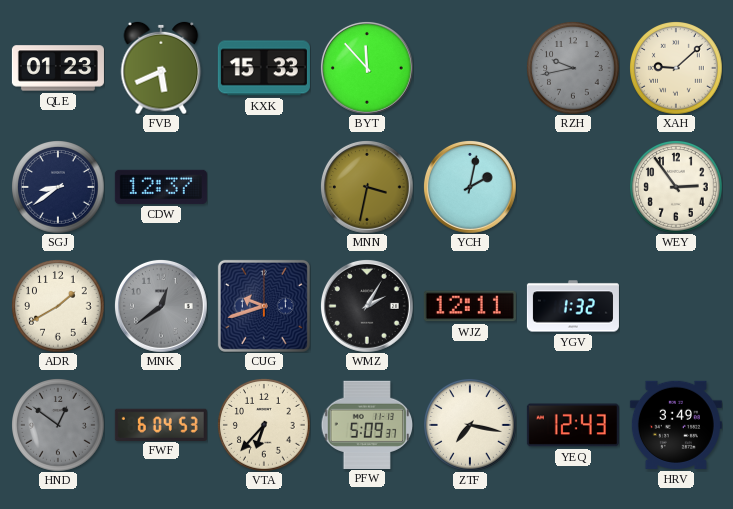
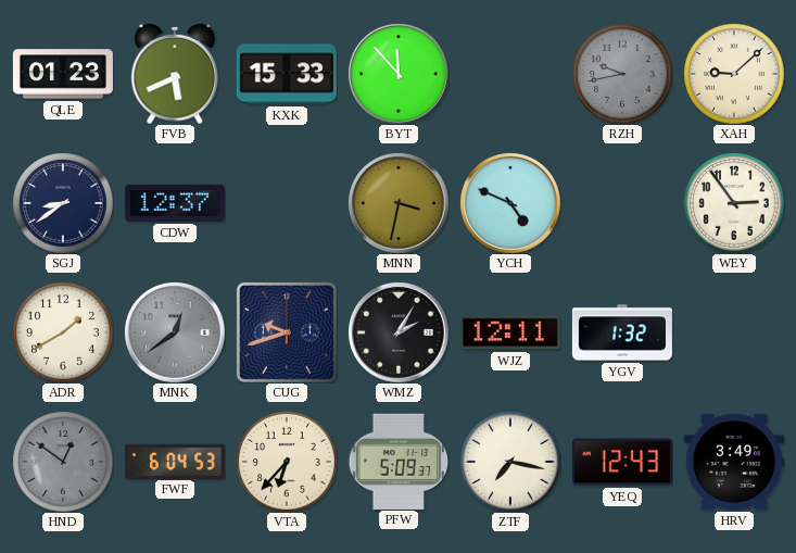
YCH: 2:02 -> 4:49
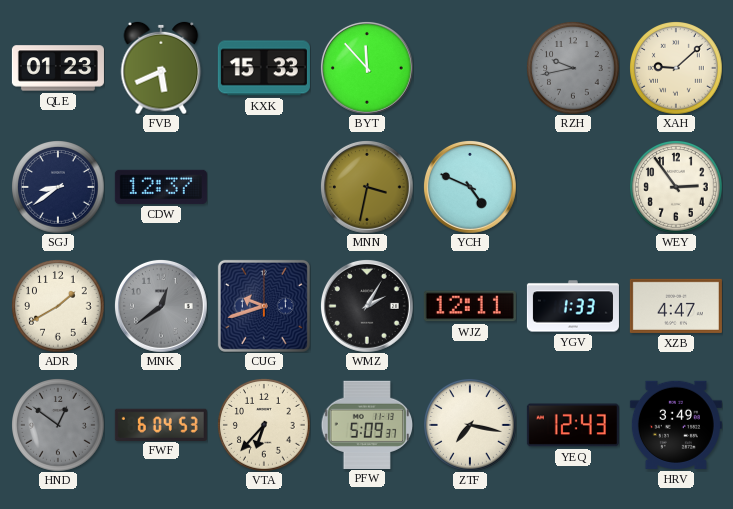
YGV: 1:32 -> 1:33
XZB: none -> 4:47
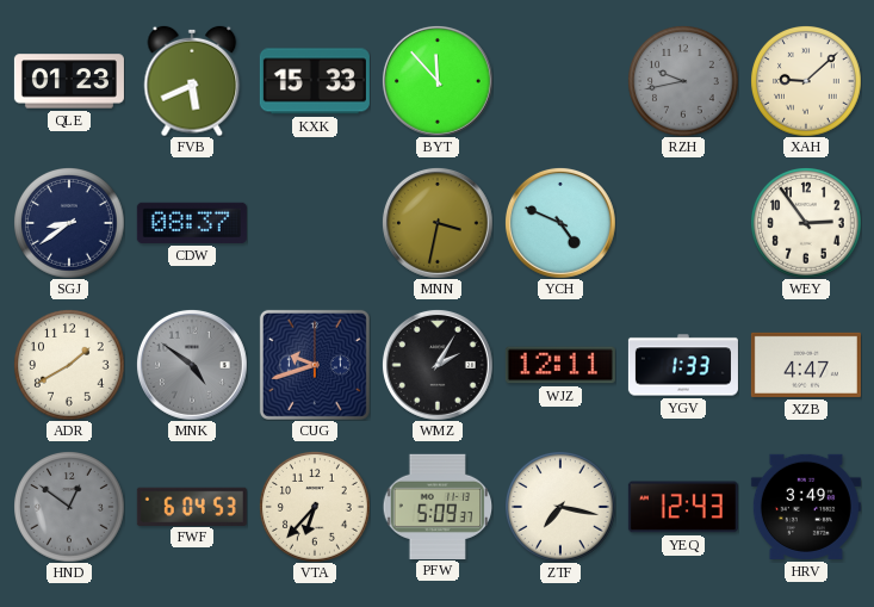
CDW: 12:37 -> 08:37
MNK: 12:39 -> 4:51
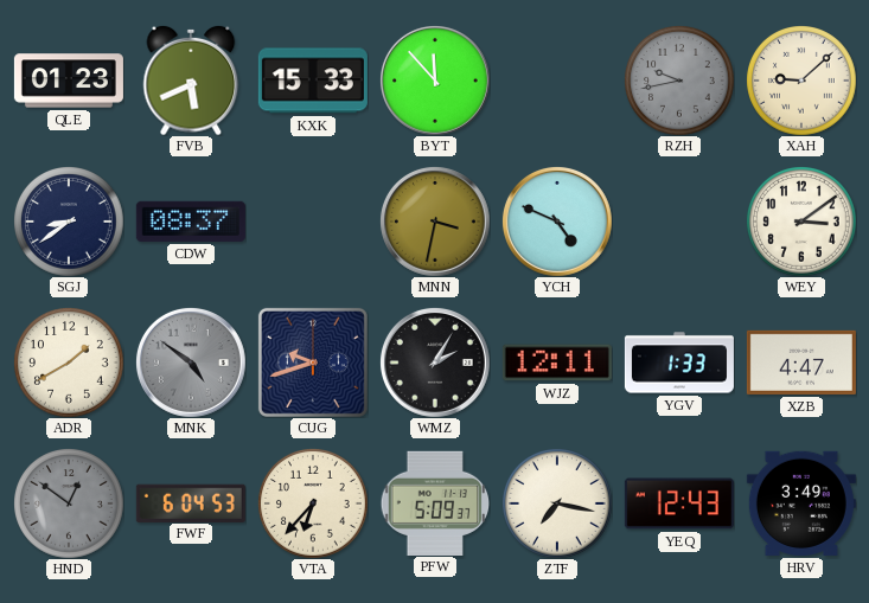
WEY: 2:54 -> 3:09
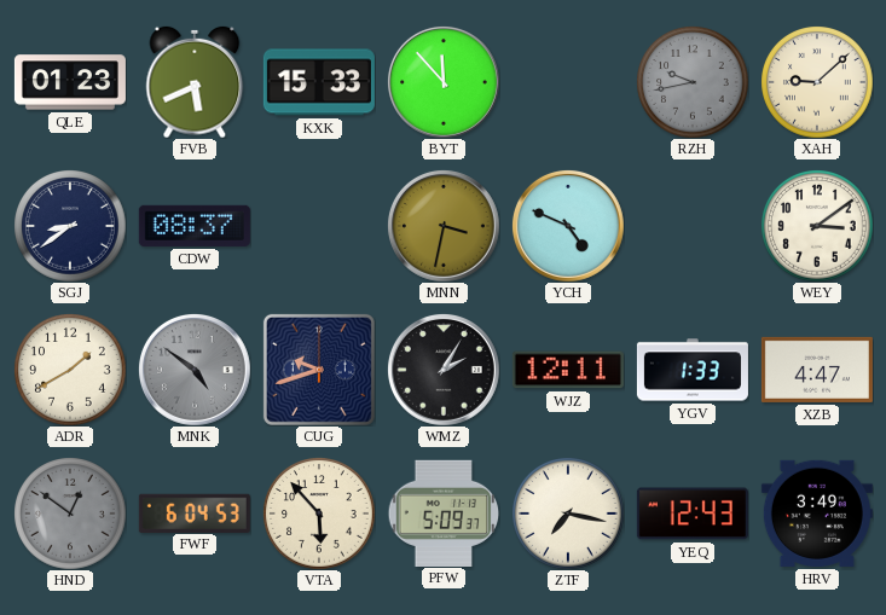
VTA: 6:37 -> 5:53
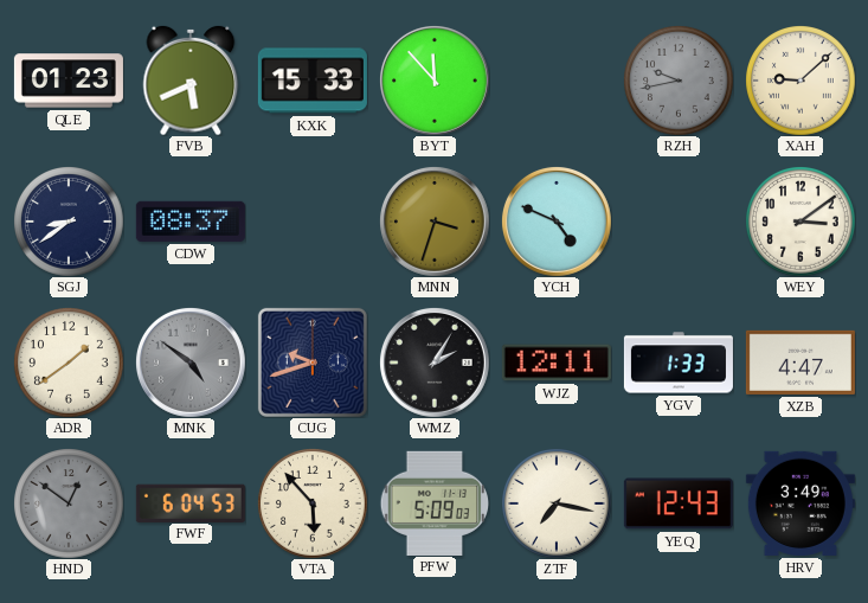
MNN: 3:32 -> 3:33
ADR: 1:40 -> 1:39
PFW: 5:09:37 -> 5:09:03
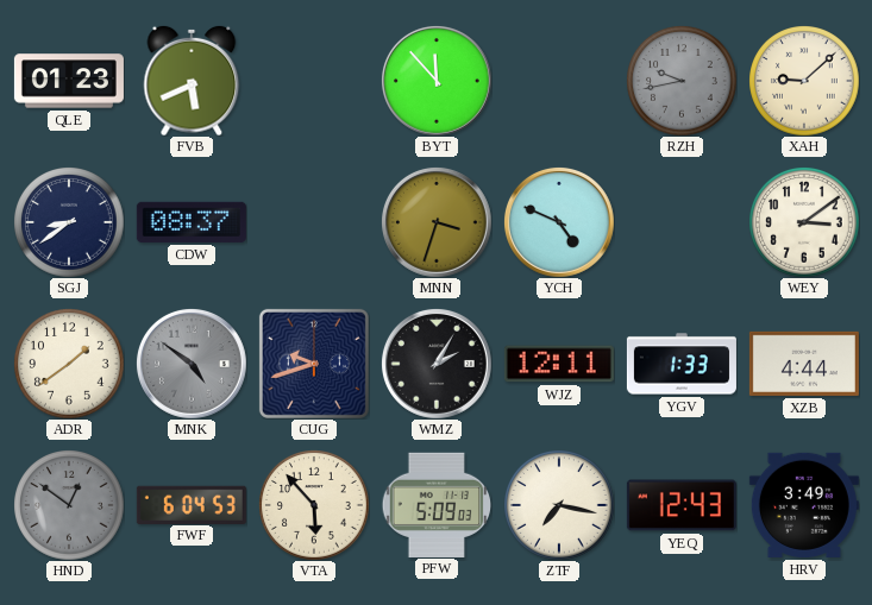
KXK: 15:33 -> none
XZB: 4:47 -> 4:44
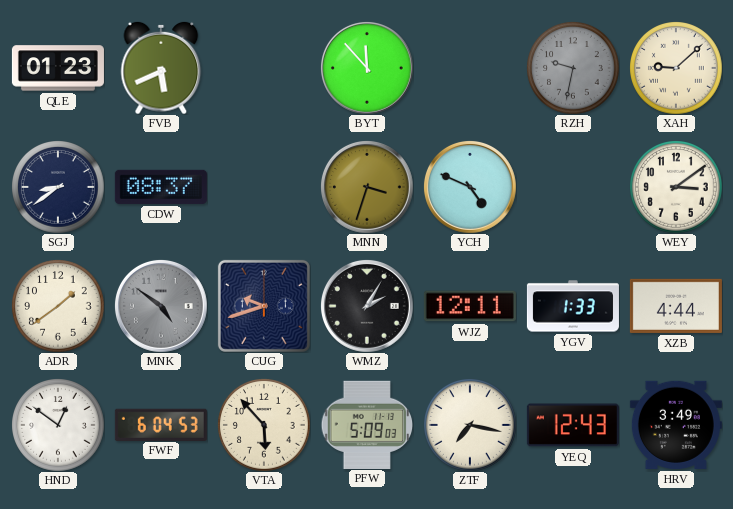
RZH: 9:43 -> 9:32
HND dial: grey -> white
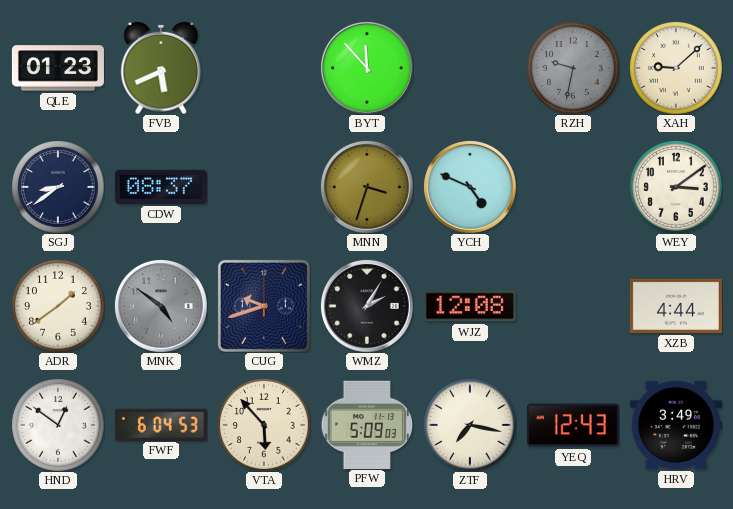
WJZ: 12:11 -> 12:08
YGV: 1:33 -> none
